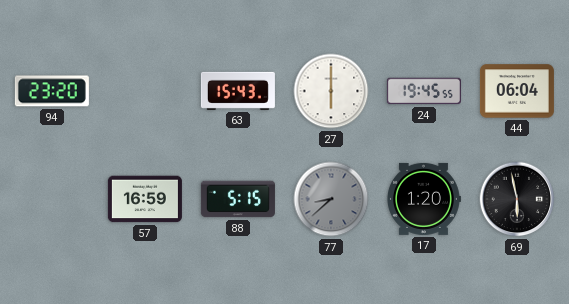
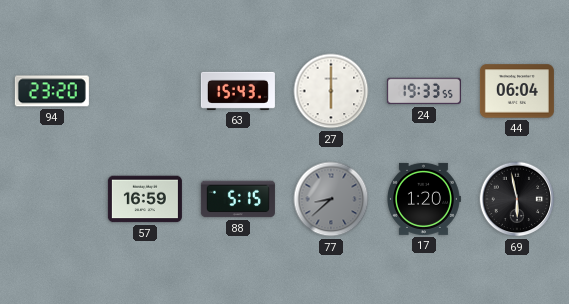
24: 19:45 -> 19:33
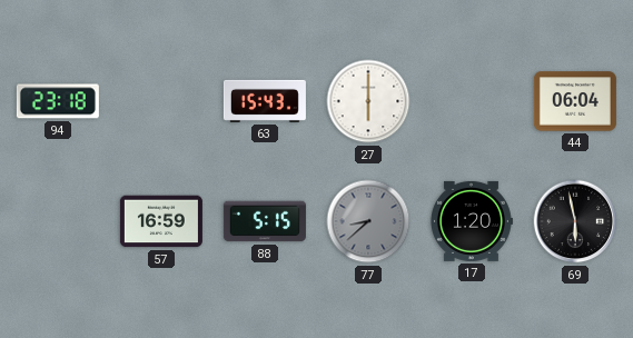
94: 23:20 -> 23:18
24: 19:33 -> none
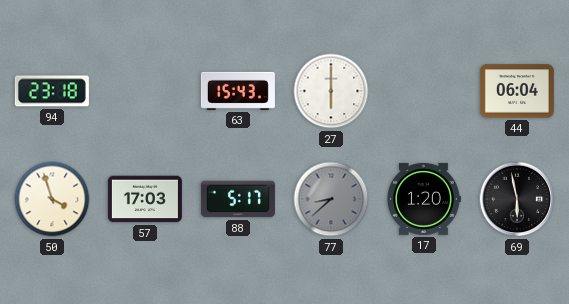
50: none -> 3:57
57: 16:59 -> 17:03
88: 5:15 -> 5:17
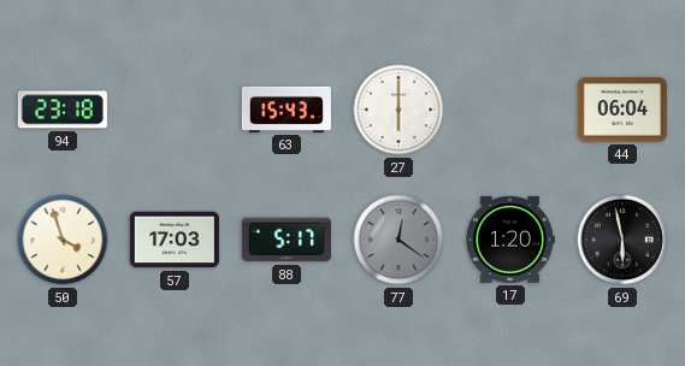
77: 8:38 -> 12:21
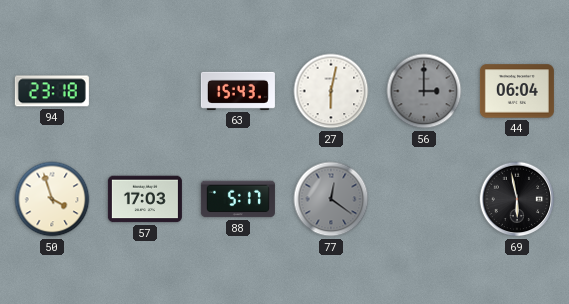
27: 6:00 -> 6:02
56: none -> 3:00
17: 1:20 -> none
